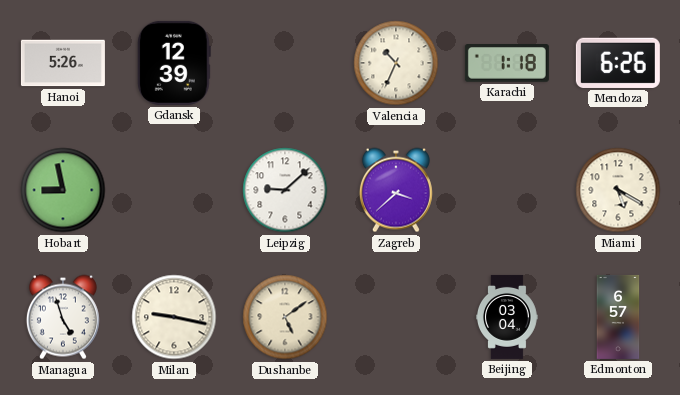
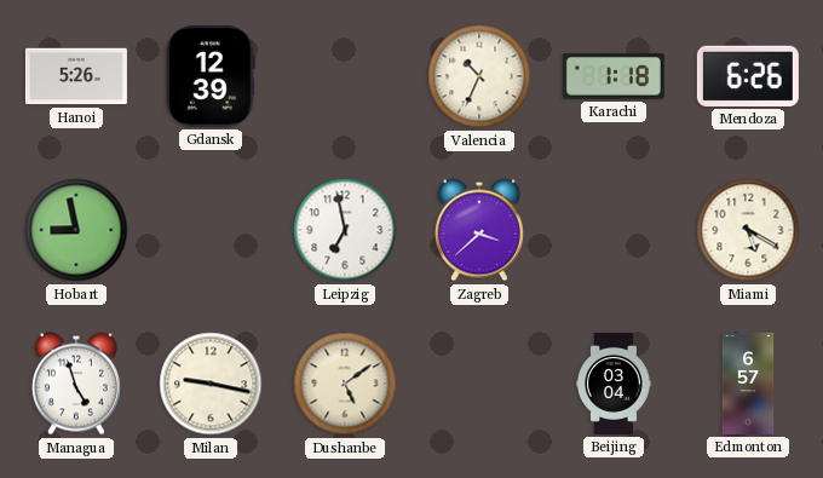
Leipzig: 9:08 -> 6:58
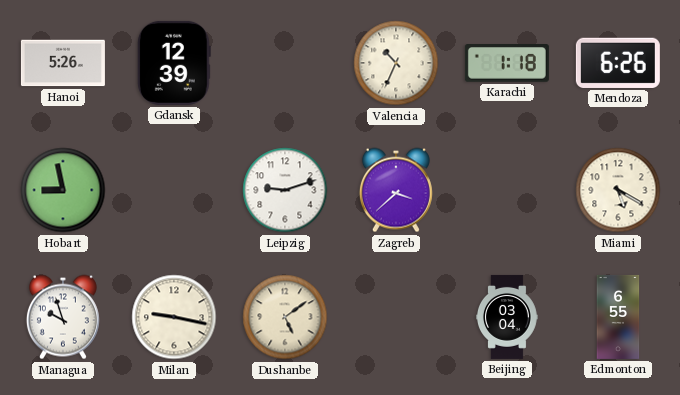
Leipzig: 6:58 -> 9:12
Managua: 4:57 -> 9:57
Edmonton: 6:57 -> 6:55
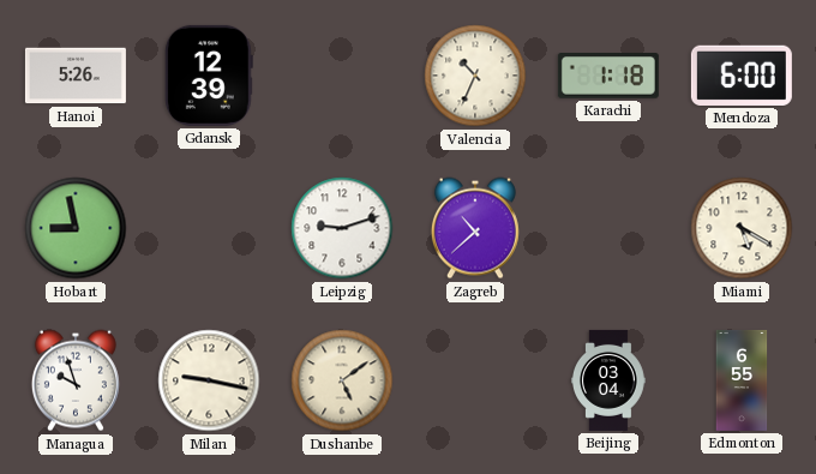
Mendoza: 6:26 -> 6:00
Zagreb: 3:38 -> 10:38
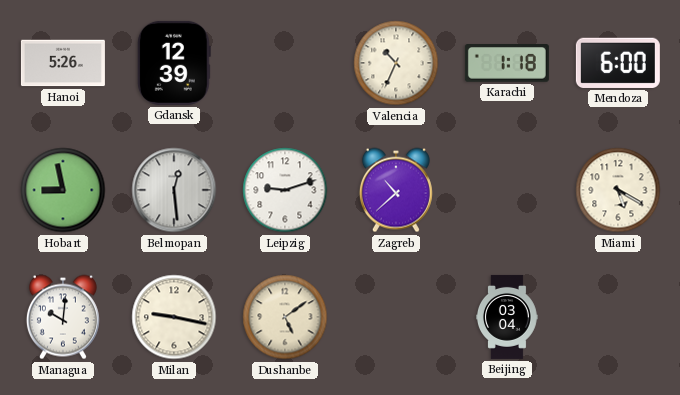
Belmopan: none -> 12:29
Managua: 9:57 -> 10:01
Edmonton: 6:55 -> none
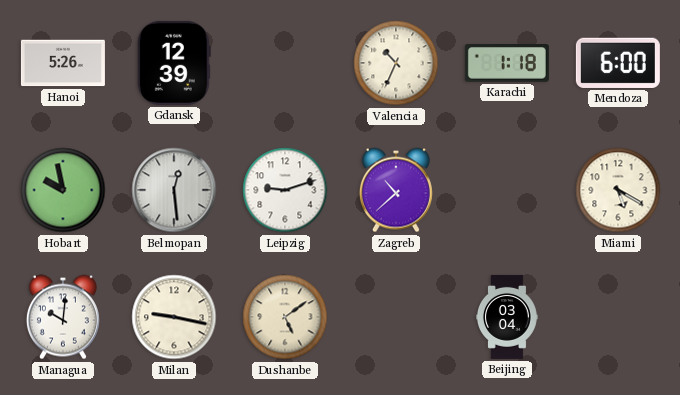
Hobart: 8:58 -> 9:58
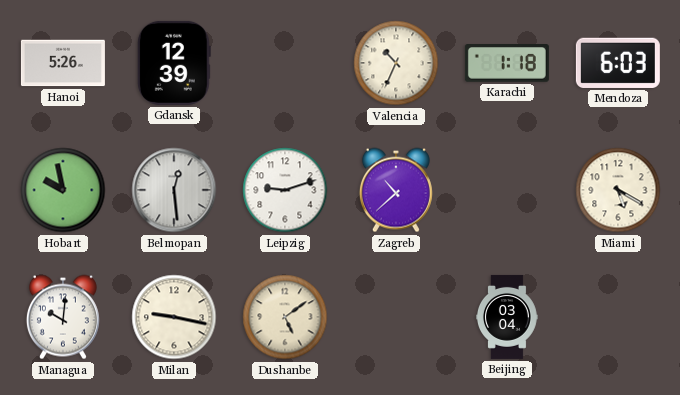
Mendoza: 6:00 -> 6:03
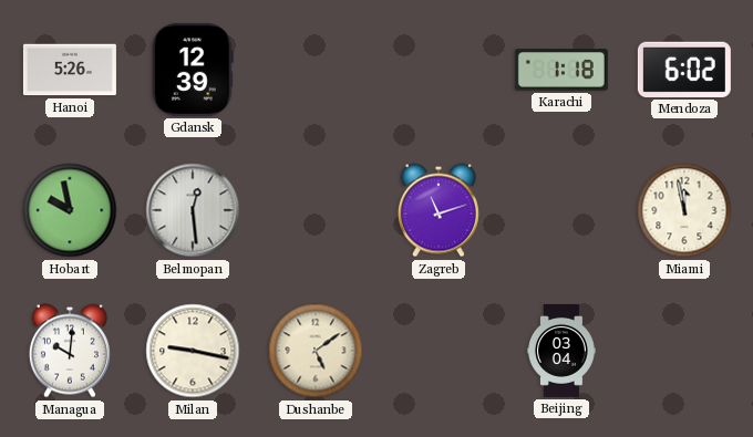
Valencia: 10:34 -> none
Mendoza: 6:03 -> 6:02
Leipzig: 9:12 -> none
Zagreb: 10:38 -> 11:12
Miami: 5:20 -> 11:58
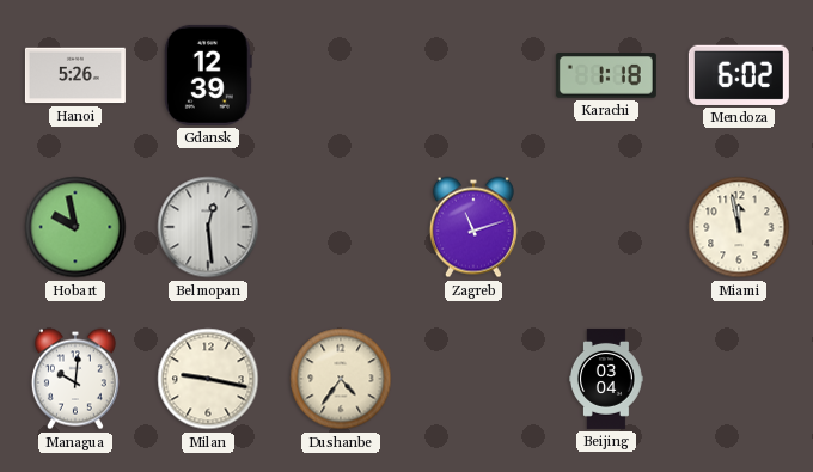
Dushanbe: 5:09 -> 4:36
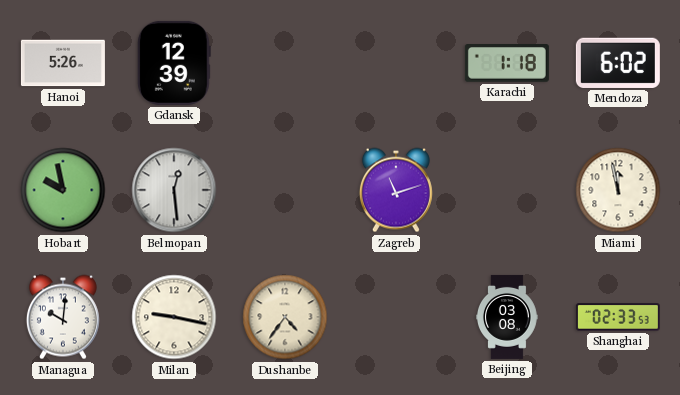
Beijing: 03:04 -> 03:08
Shanghai: none -> 02:33
